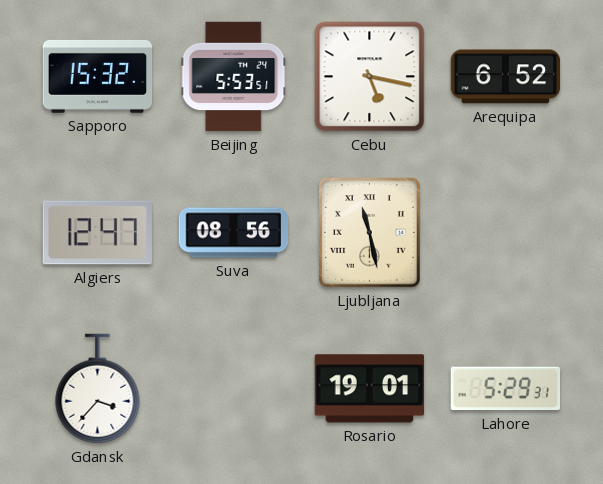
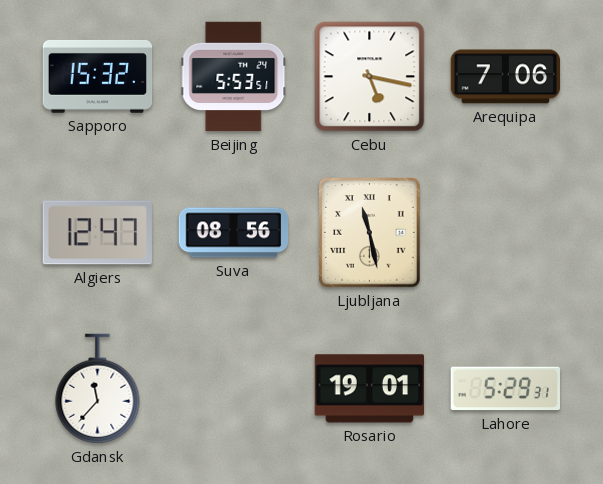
Arequipa: 6:52 -> 7:06
Gdansk: 3:37 -> 11:37
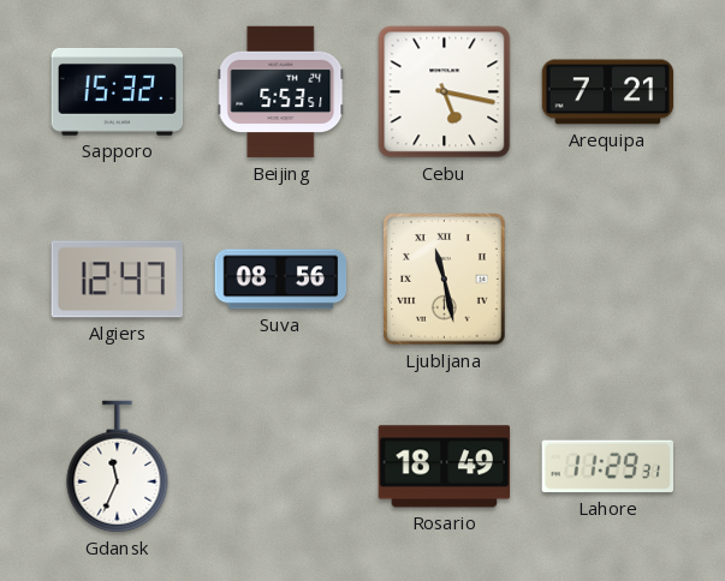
Arequipa: 7:06 -> 7:21
Gdansk: 11:37 -> 11:34
Rosario: 19:01 -> 18:49
Lahore: 5:29 -> 11:29
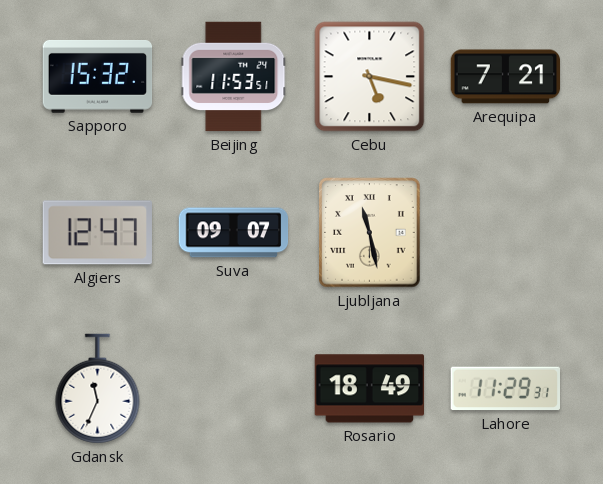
Beijing: 5:53 -> 11:53
Suva: 08:56 -> 09:07
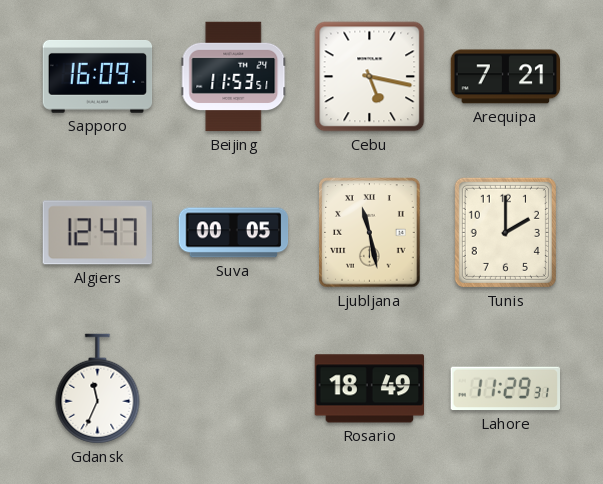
Sapporo: 15:32 -> 16:09
Suva: 09:07 -> 00:05
Tunis: none -> 2:00
